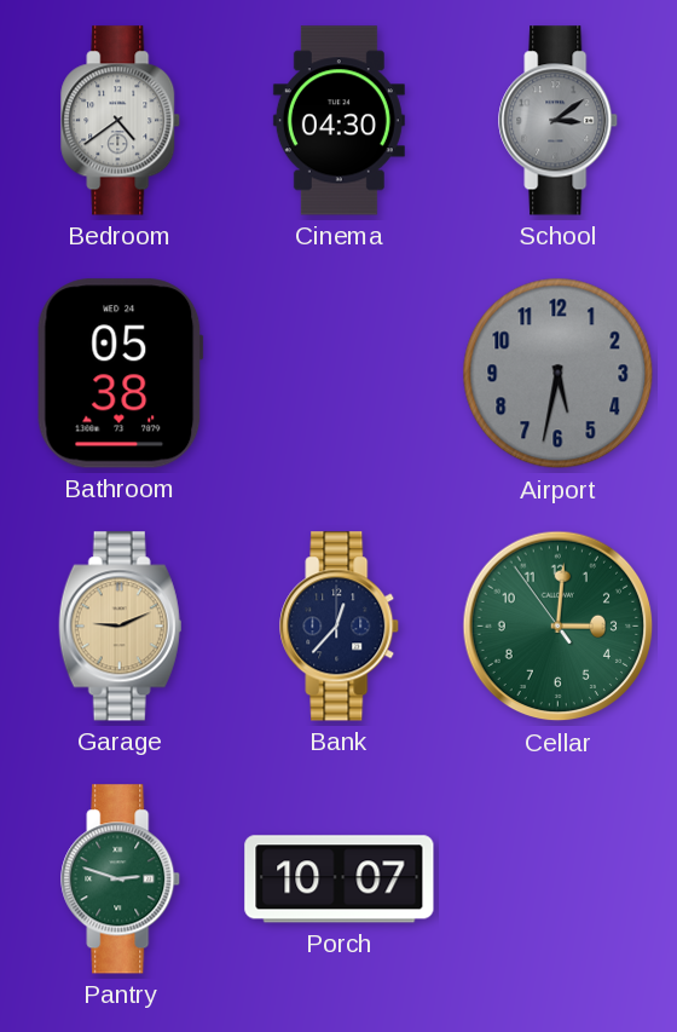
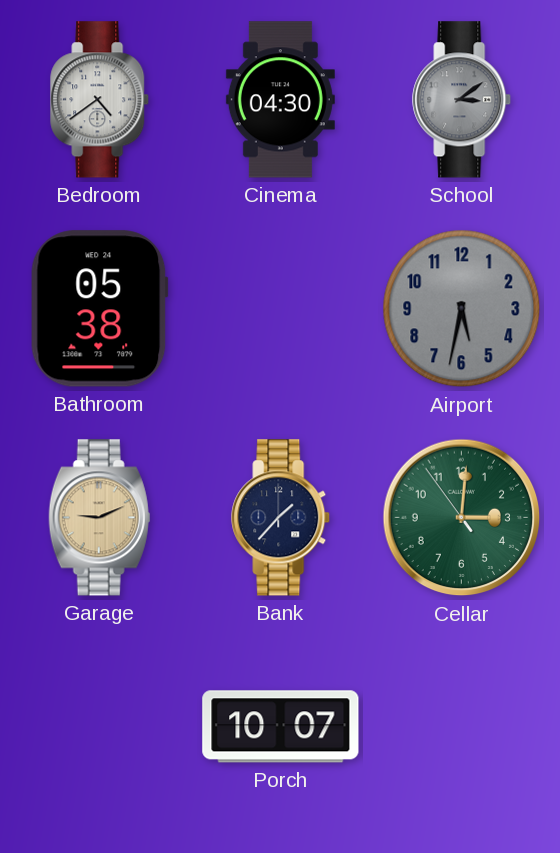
Bank: 12:37 -> 1:37
Pantry: 2:48 -> none
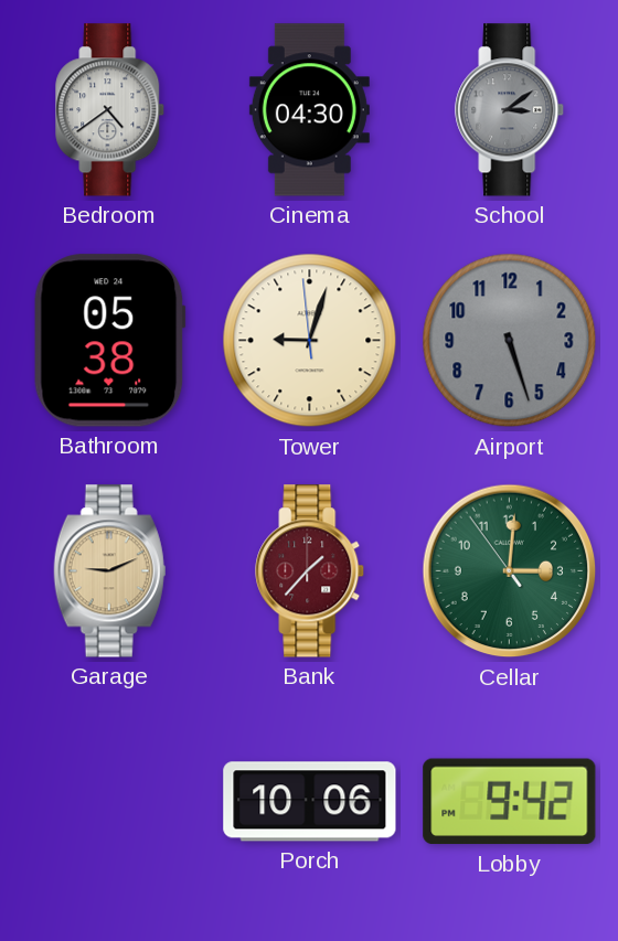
Tower: none -> 9:02
Airport: 5:32 -> 5:27
Bank dial: navy -> burgundy
Porch: 10:07 -> 10:06
Lobby: none -> 9:42
